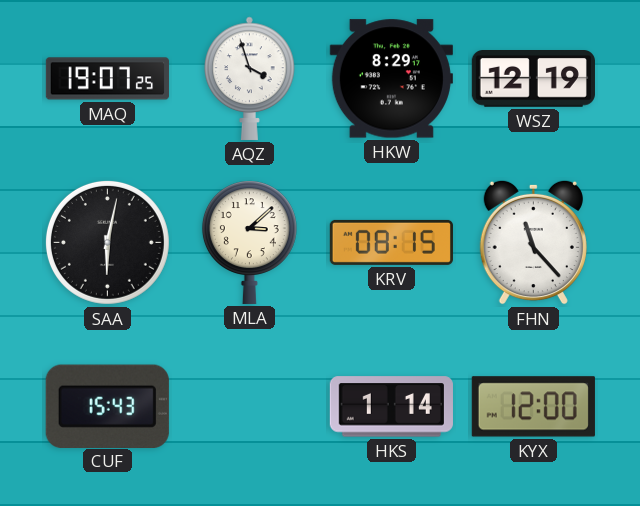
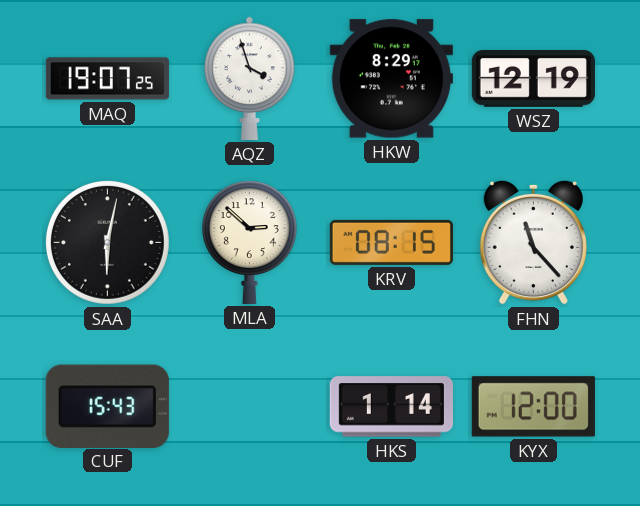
MLA: 3:08 -> 2:52
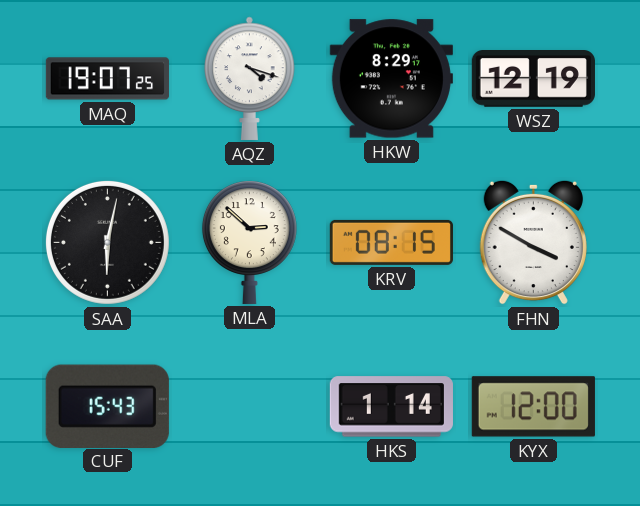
AQZ: 3:57 -> 4:18
FHN: 11:23 -> 3:50
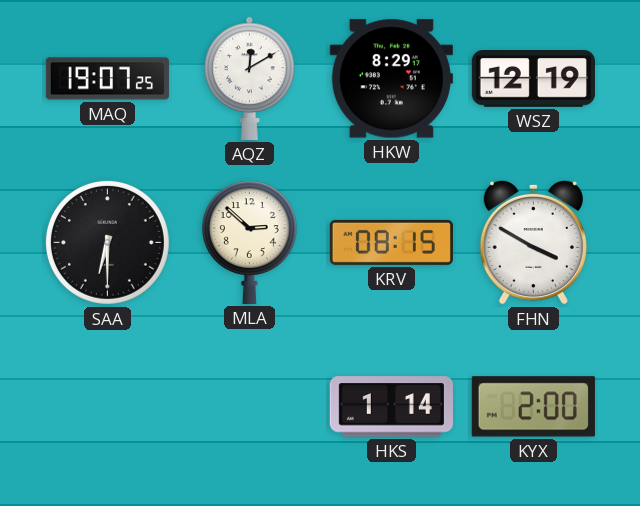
AQZ: 4:18 -> 12:10
SAA: 6:02 -> 6:30
CUF: 15:43 -> none
KYX: 12:00 -> 2:00
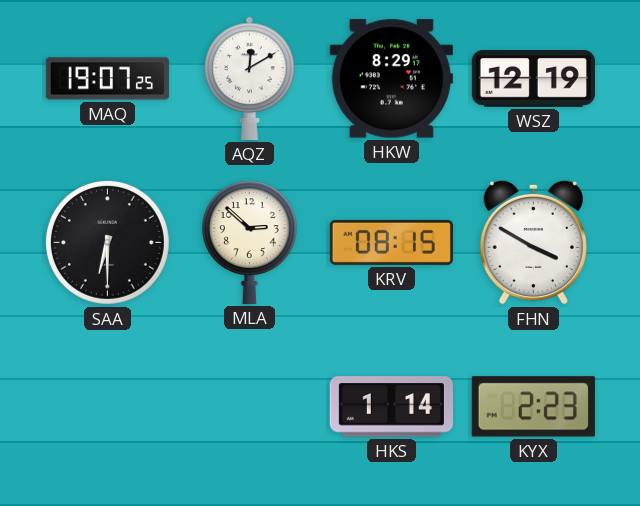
KYX: 2:00 -> 2:23
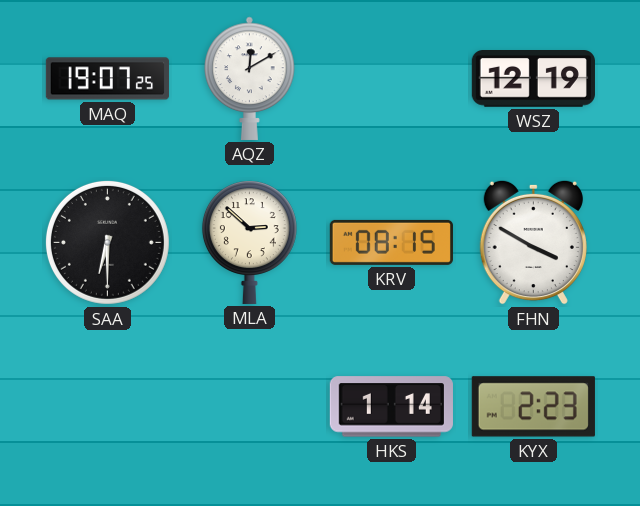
HKW: 8:29 -> none
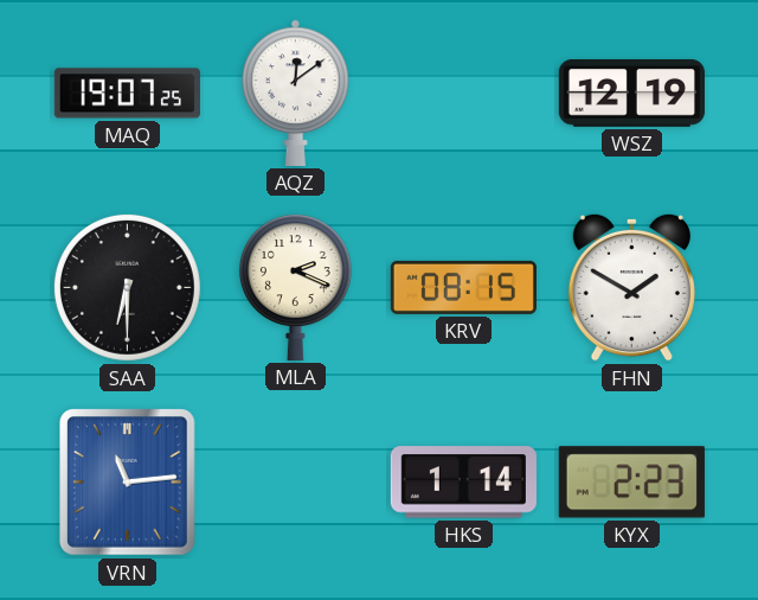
AQZ: 12:10 -> 12:09
MLA: 2:52 -> 2:19
FHN: 3:50 -> 1:50
VRN: none -> 11:14
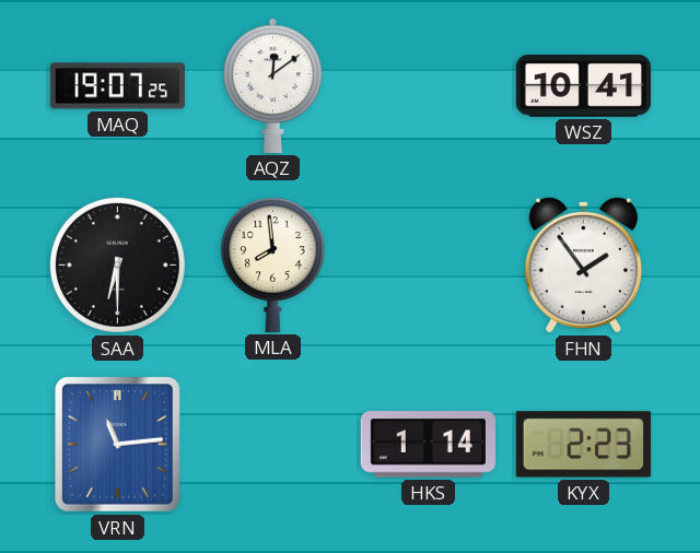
WSZ: 12:19 -> 10:41
MLA: 2:19 -> 7:59
KRV: 08:15 -> none
FHN: 1:50 -> 1:54
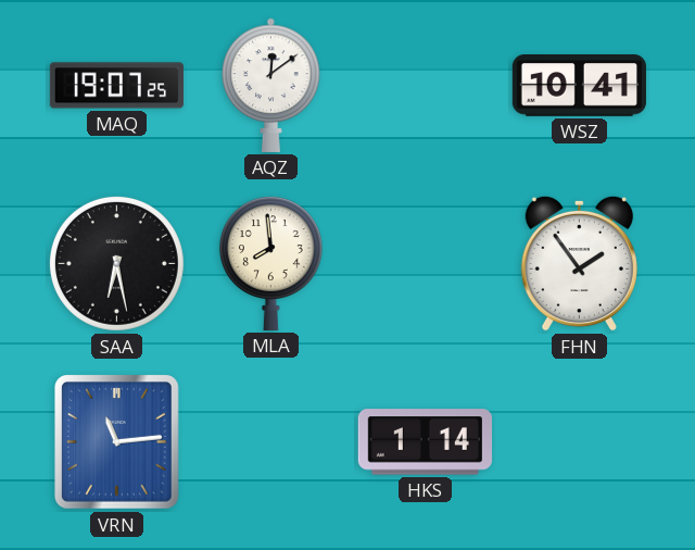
SAA: 6:30 -> 6:28
KYX: 2:23 -> none
